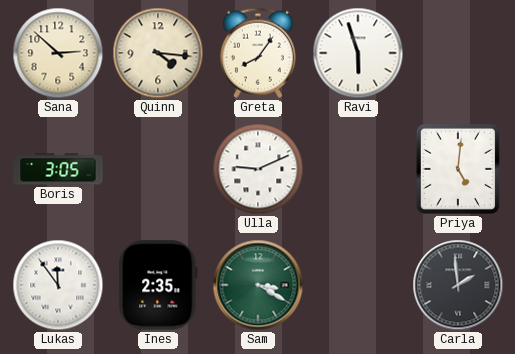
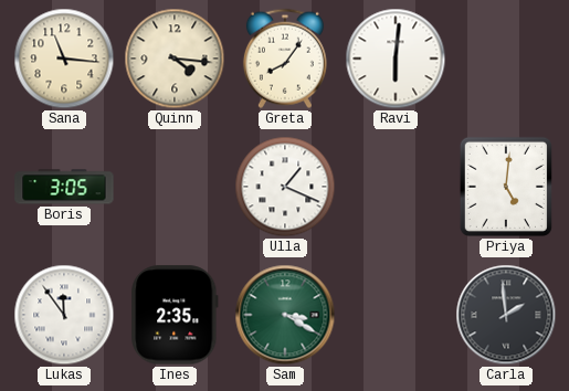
Sana: 2:52 -> 11:16
Ravi: 5:57 -> 6:01
Ulla: 9:11 -> 1:19
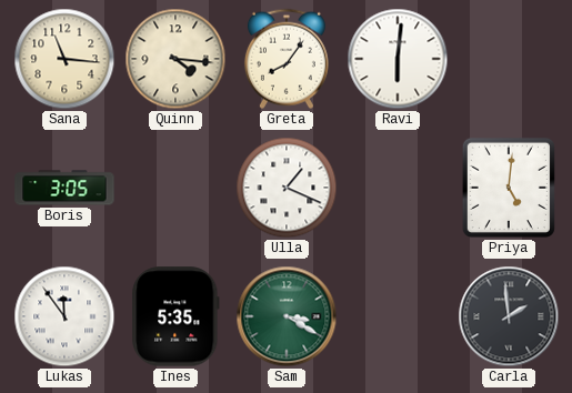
Ines: 2:35 -> 5:35
